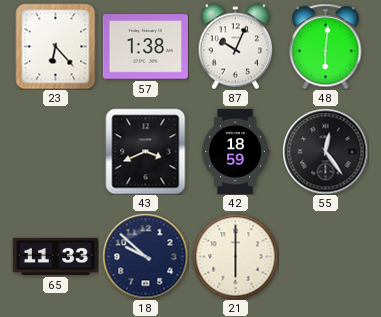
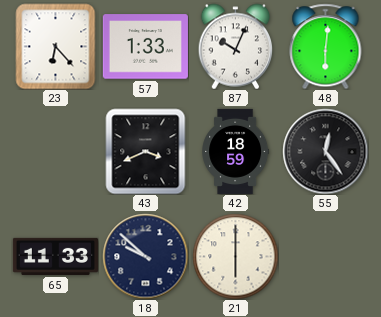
57: 1:38 -> 1:33
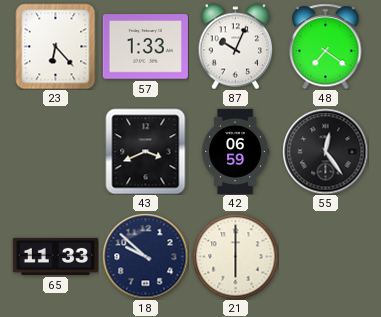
48: 6:01 -> 7:21
42: 18:59 -> 06:59
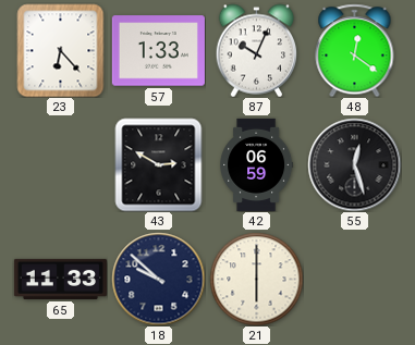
48: 7:21 -> 12:21
43: 3:41 -> 2:50
55: 12:24 -> 12:27
